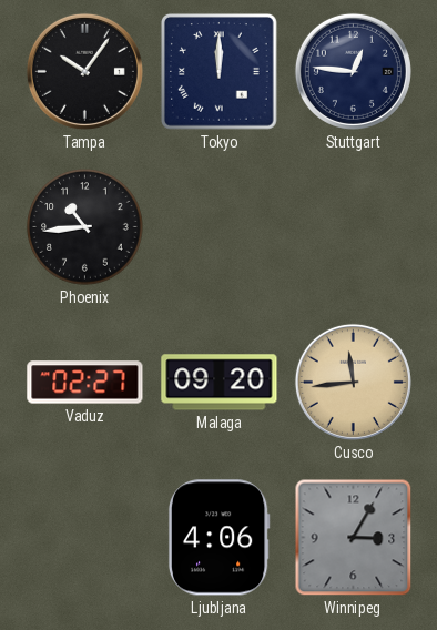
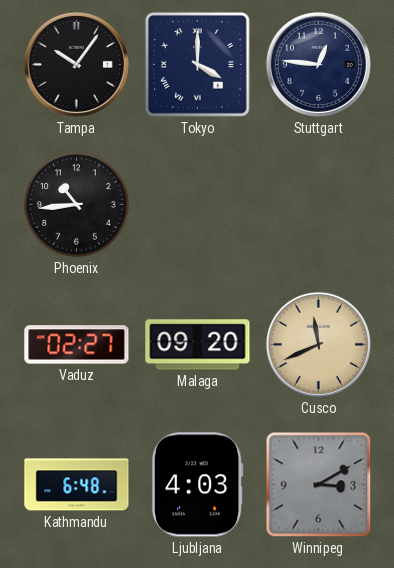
Tokyo: 12:00 -> 4:00
Cusco: 11:44 -> 11:41
Kathmandu: none -> 6:48
Ljubljana: 4:06 -> 4:03
Winnipeg: 3:05 -> 3:10
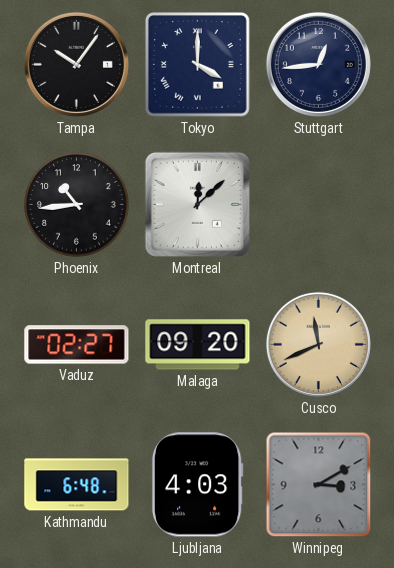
Stuttgart: 12:46 -> 12:44
Montreal: none -> 12:08
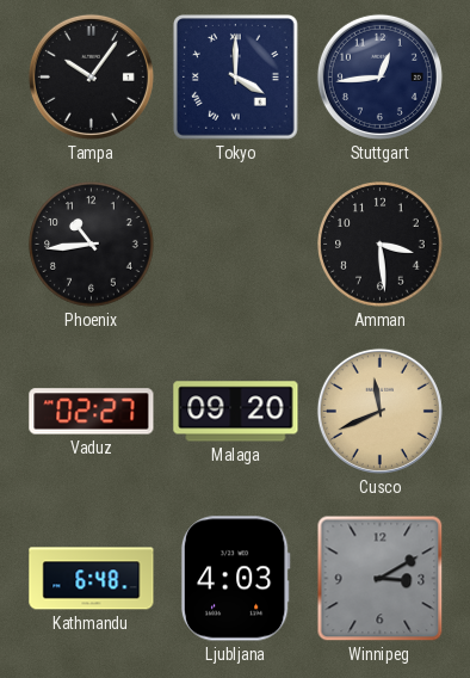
Montreal: 12:08 -> none
Amman: none -> 3:29
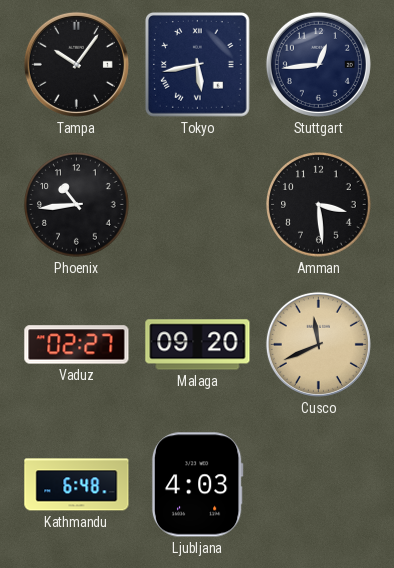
Tokyo: 4:00 -> 5:43
Winnipeg: 3:10 -> none
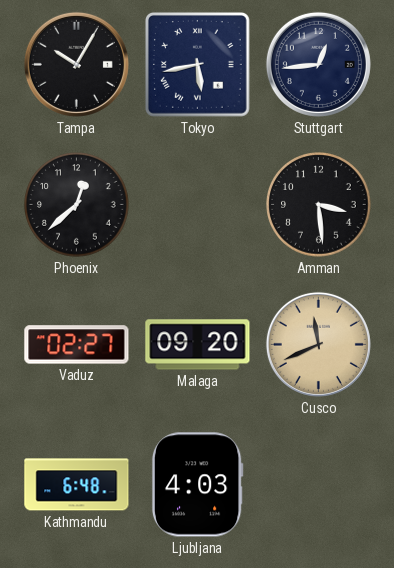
Tampa: 10:06 -> 10:05
Phoenix: 10:44 -> 12:38
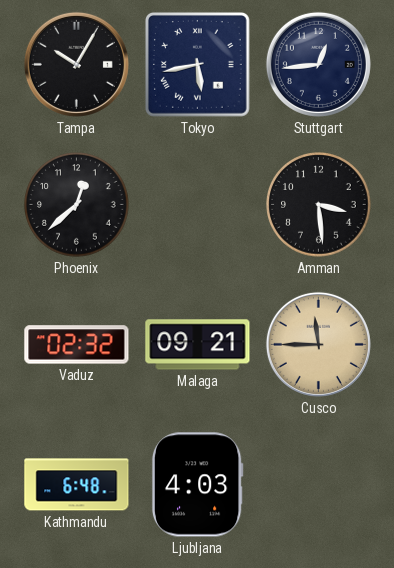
Vaduz: 02:27 -> 02:32
Malaga: 09:20 -> 09:21
Cusco: 11:41 -> 11:45
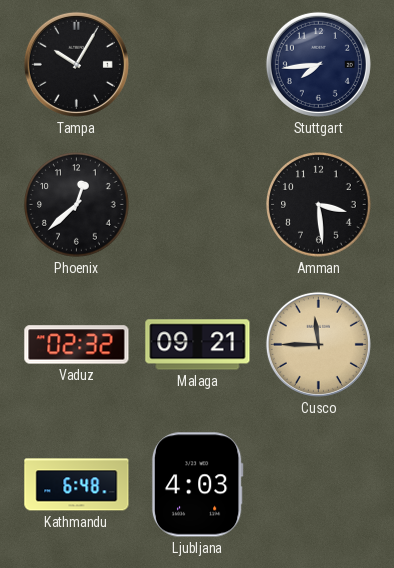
Tokyo: 5:43 -> none
Stuttgart: 12:44 -> 7:44
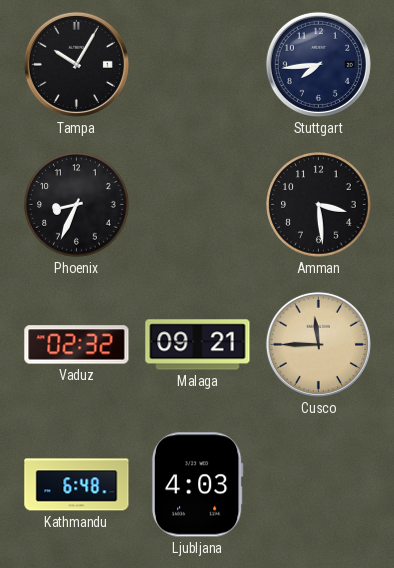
Phoenix: 12:38 -> 8:34
